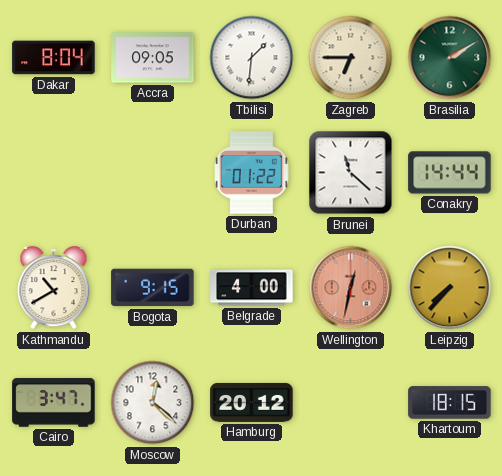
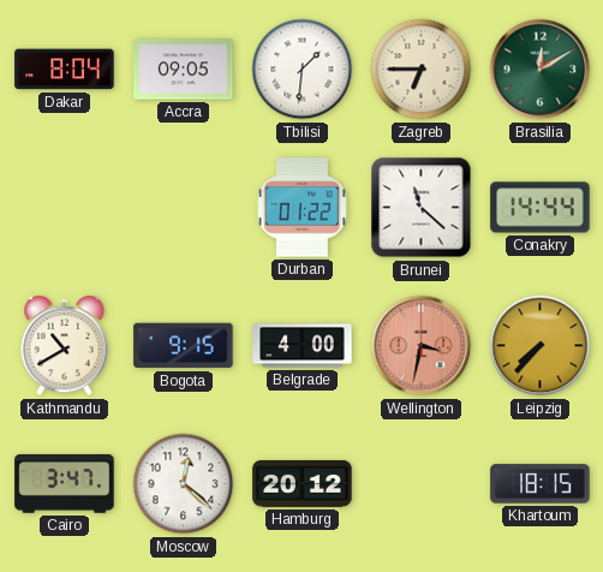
Brasilia: 2:10 -> 12:10
Wellington: 12:32 -> 3:32
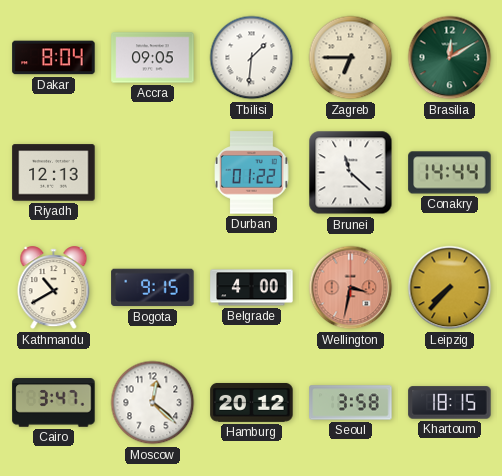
Riyadh: none -> 12:13
Seoul: none -> 3:58
